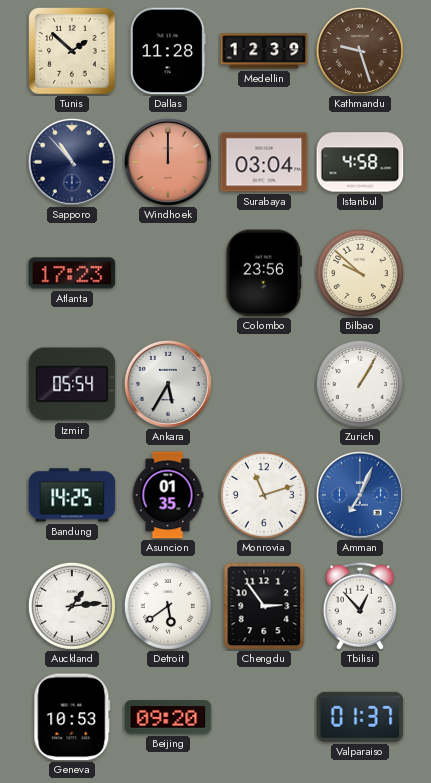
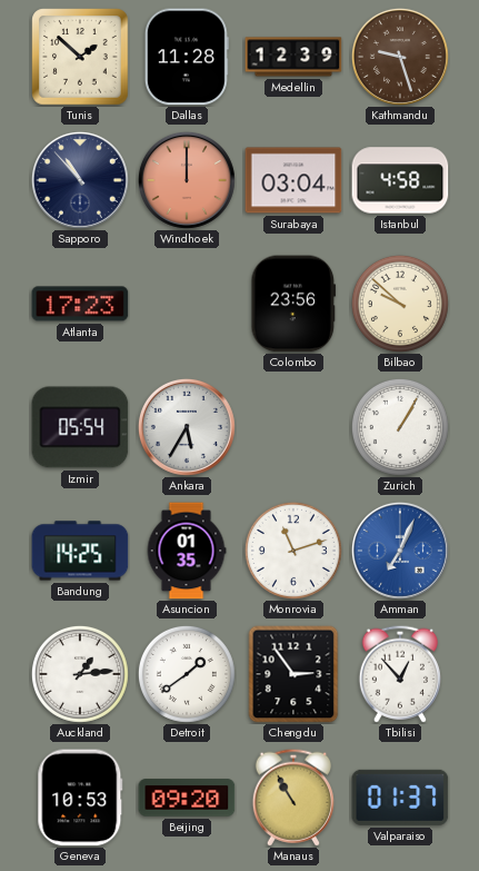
Detroit: 5:39 -> 1:39
Manaus: none -> 10:55
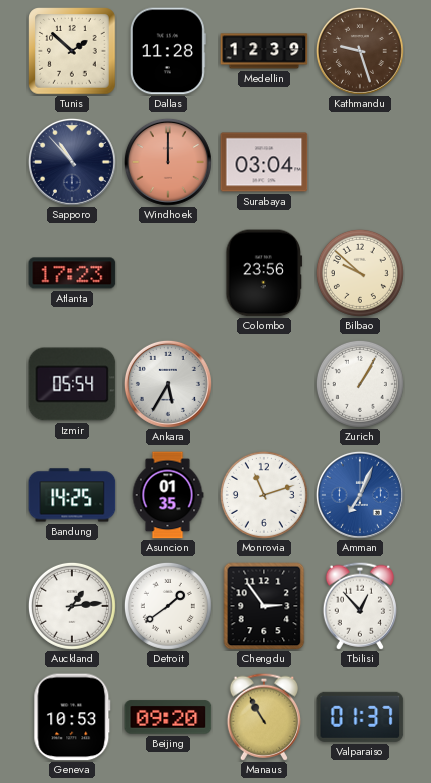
Istanbul: 4:58 -> none
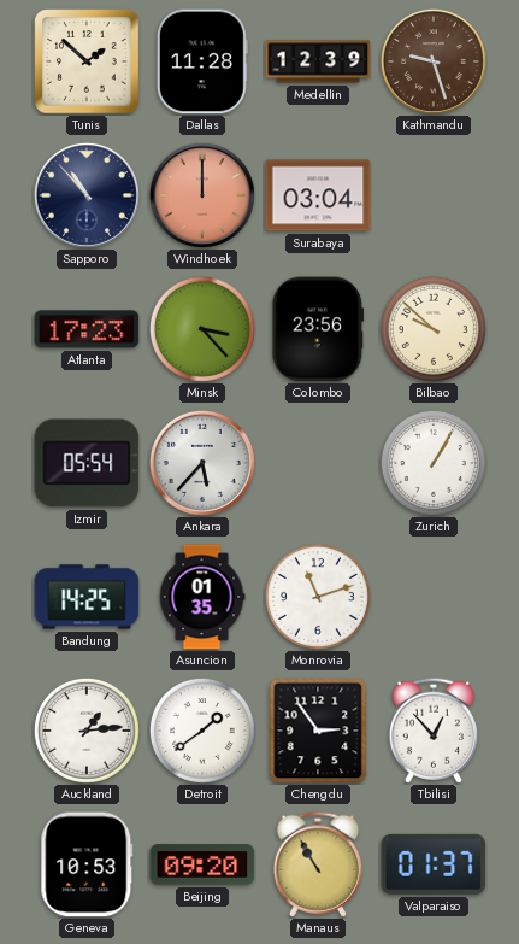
Minsk: none -> 3:23
Ankara: 5:35 -> 5:37
Amman: 7:04 -> none
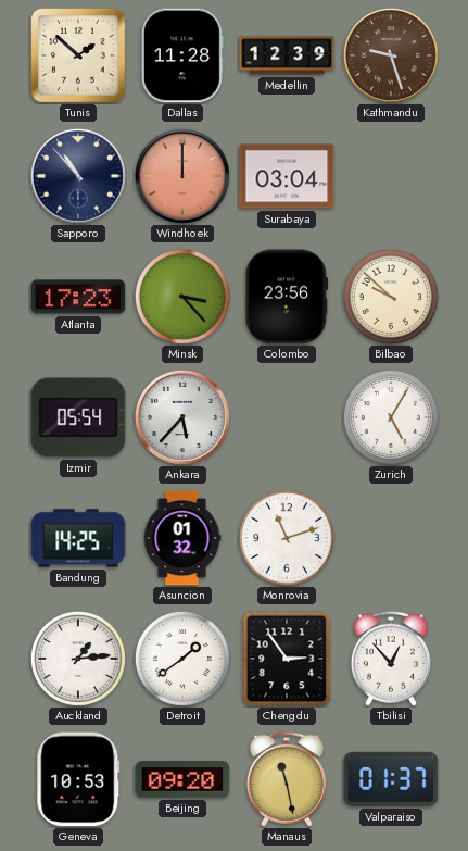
Zurich: 1:05 -> 5:05
Asuncion: 01:35 -> 01:32
Manaus: 10:55 -> 11:28
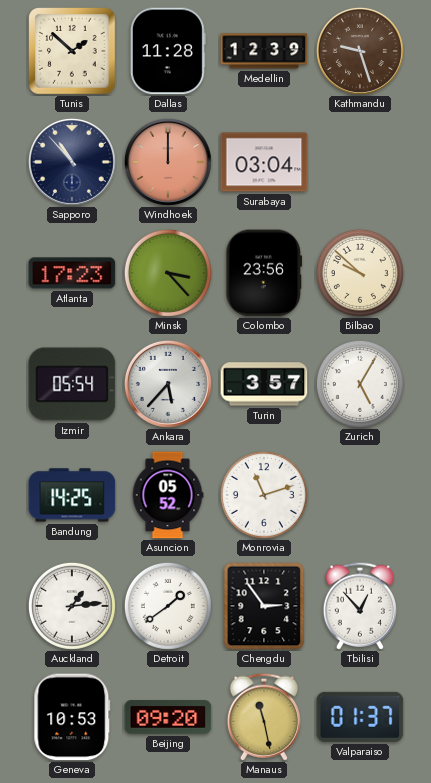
Turin: none -> 3:57
Asuncion: 01:32 -> 05:52
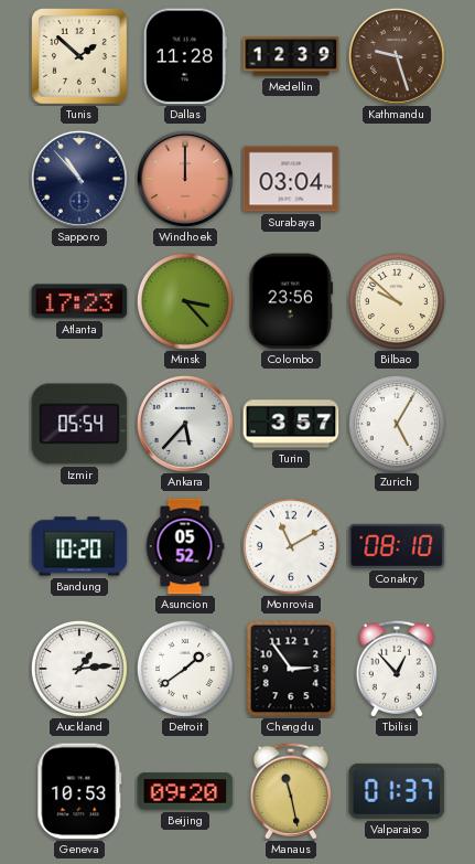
Bandung: 14:25 -> 10:20
Monrovia: 11:12 -> 11:10
Conakry: none -> 08:10
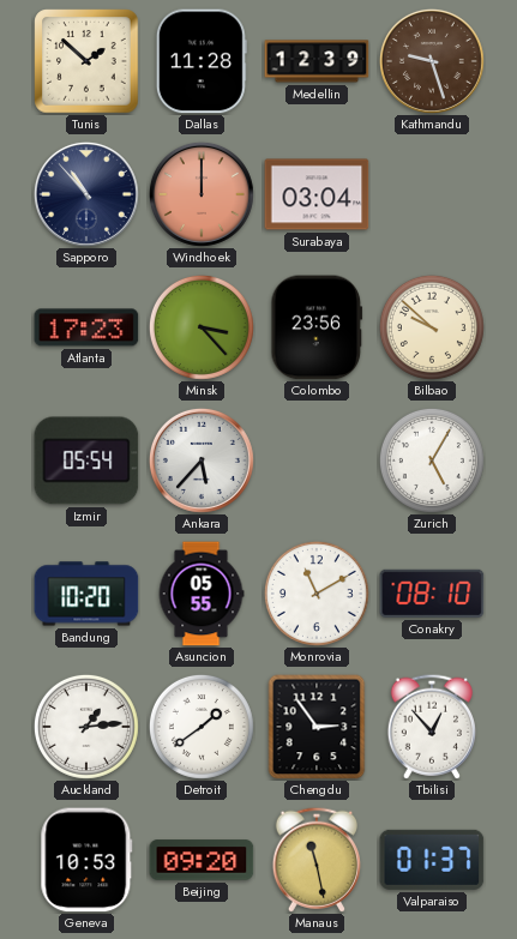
Turin: 3:57 -> none
Asuncion: 05:52 -> 05:55
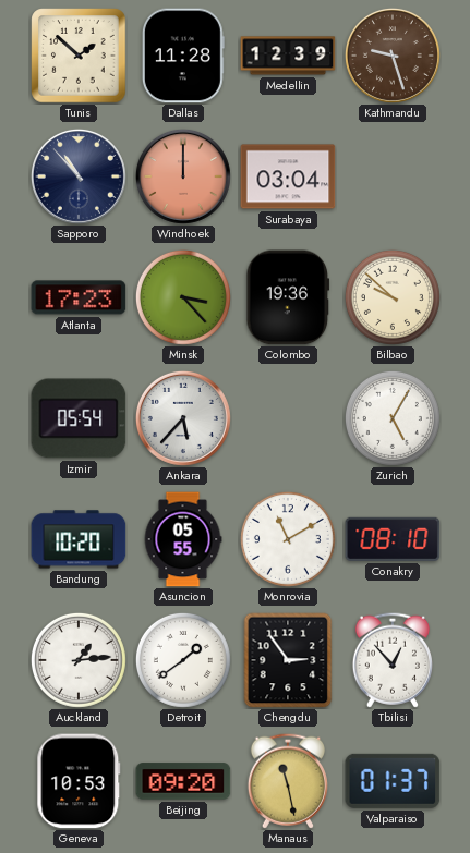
Colombo: 23:56 -> 19:36
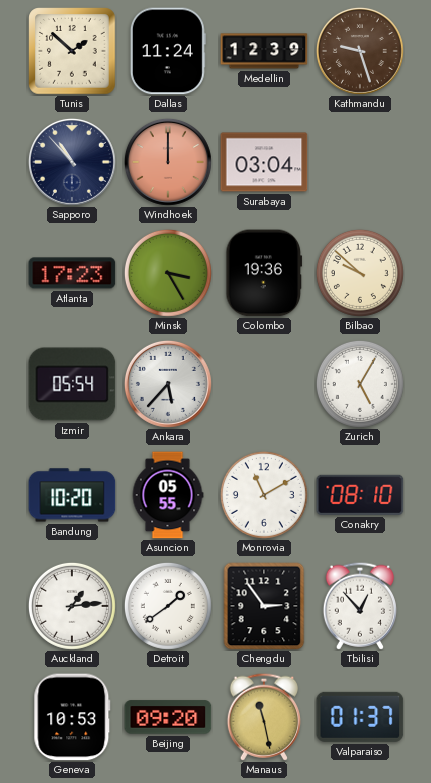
Dallas: 11:28 -> 11:24
Minsk: 3:23 -> 3:25
